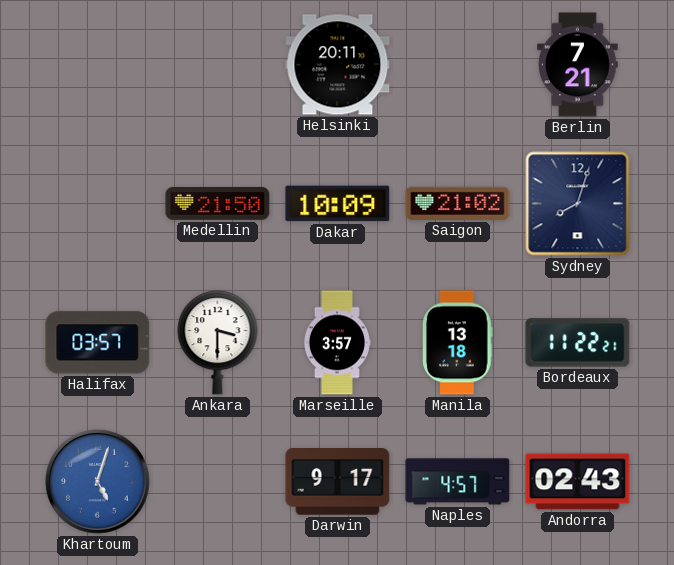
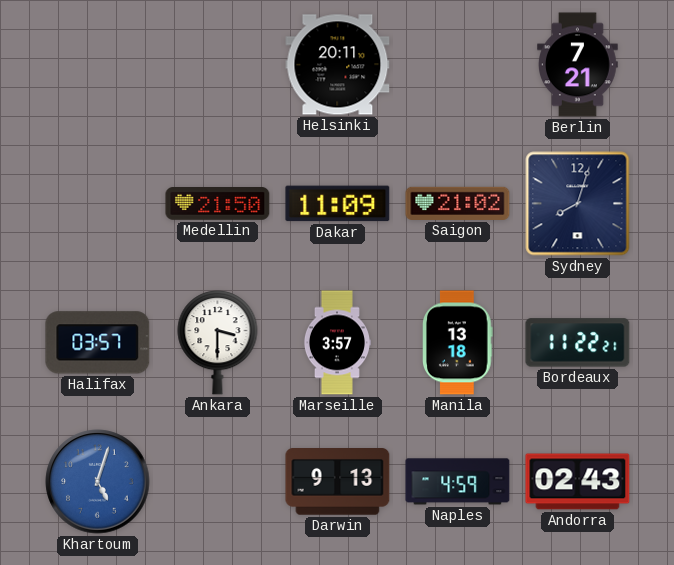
Dakar: 10:09 -> 11:09
Darwin: 9:17 -> 9:13
Naples: 4:57 -> 4:59
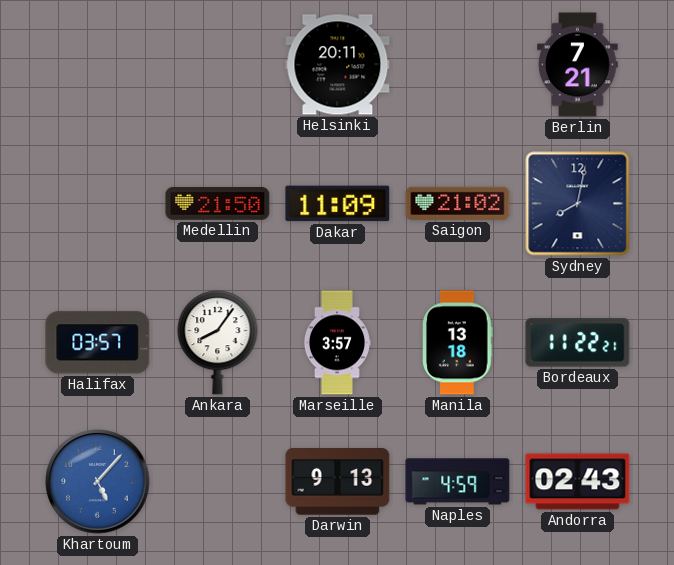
Sydney: 8:03 -> 8:02
Ankara: 3:30 -> 8:06
Khartoum: 5:03 -> 5:07
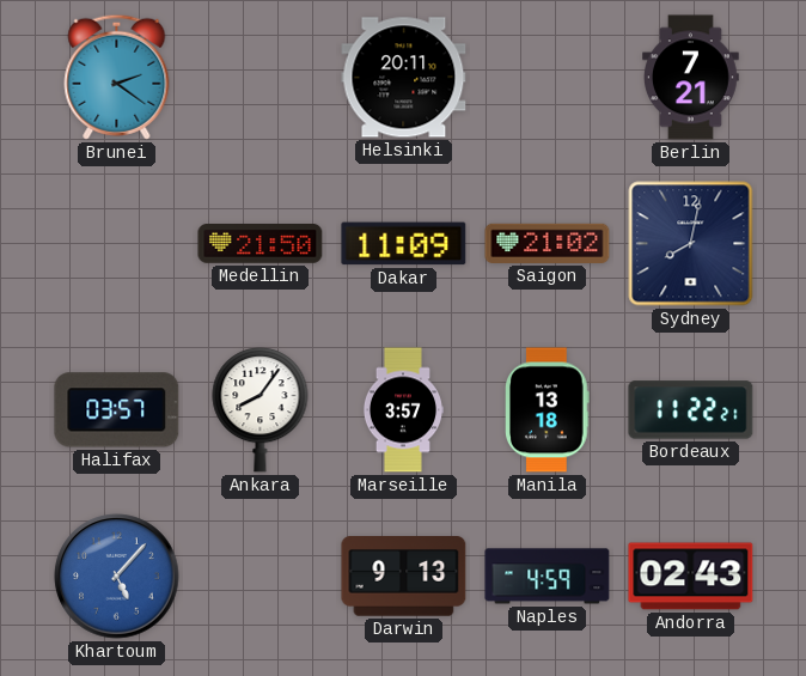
Brunei: none -> 2:21
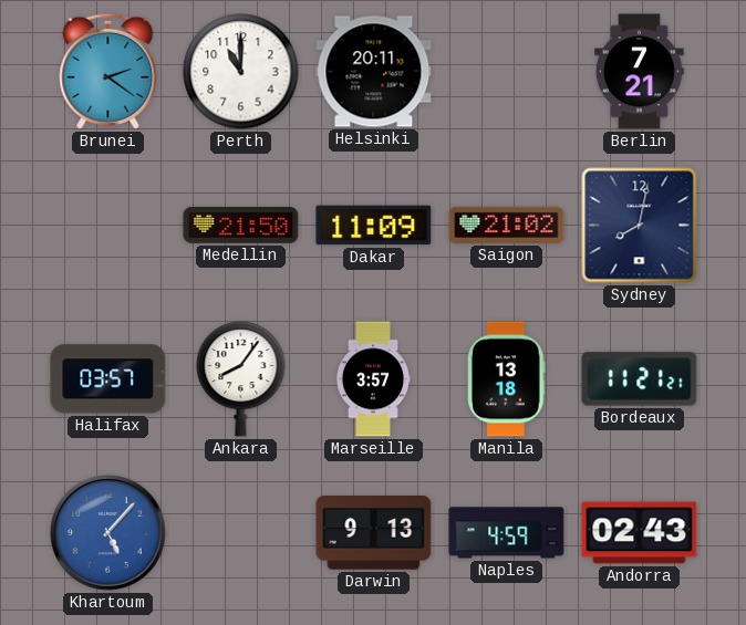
Perth: none -> 11:00
Bordeaux: 11:22 -> 11:21
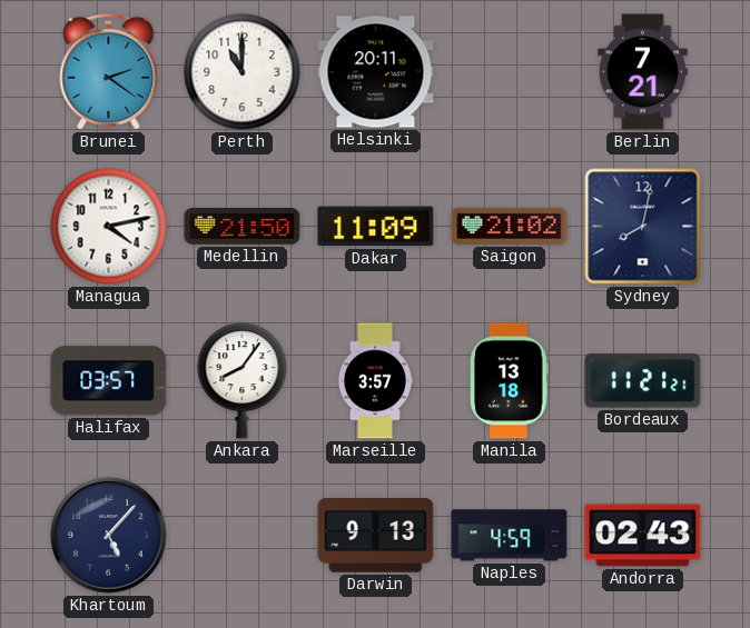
Managua: none -> 4:13
Khartoum dial: blue -> navy
